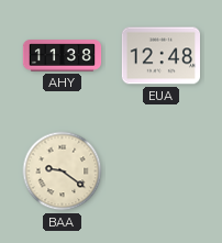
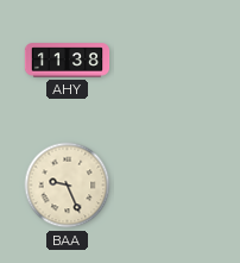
EUA: 12:48 -> none
BAA: 9:21 -> 9:26
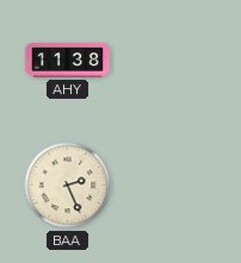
BAA: 9:26 -> 2:26
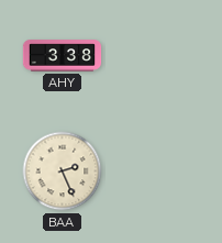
AHY: 11:38 -> 3:38
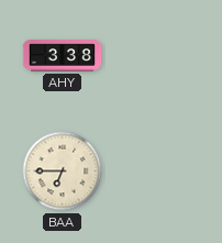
BAA: 2:26 -> 6:45
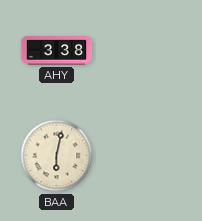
BAA: 6:45 -> 6:02
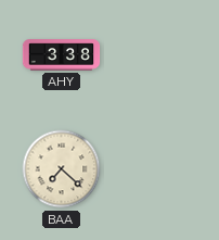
BAA: 6:02 -> 7:22
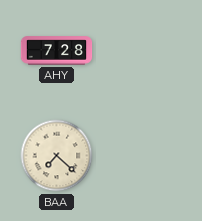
AHY: 3:38 -> 7:28
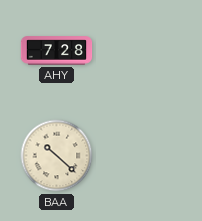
BAA: 7:22 -> 10:22
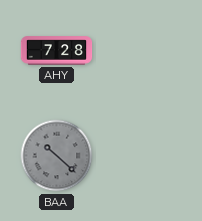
BAA dial: cream -> grey
